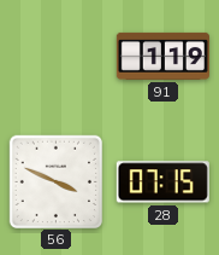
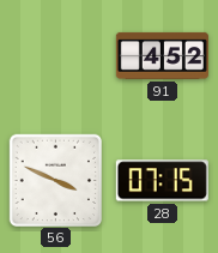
91: 1:19 -> 4:52
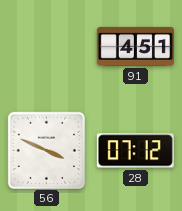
91: 4:52 -> 4:51
28: 07:15 -> 07:12
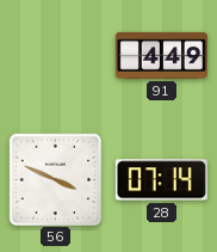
91: 4:51 -> 4:49
28: 07:12 -> 07:14
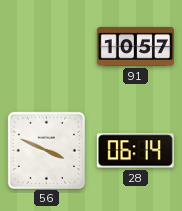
91: 4:49 -> 10:57
28: 07:14 -> 06:14
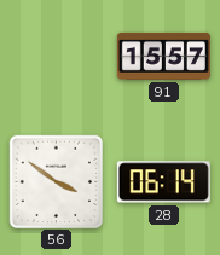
91: 10:57 -> 15:57
56: 3:49 -> 3:51
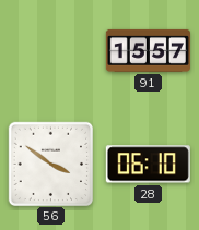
28: 06:14 -> 06:10
